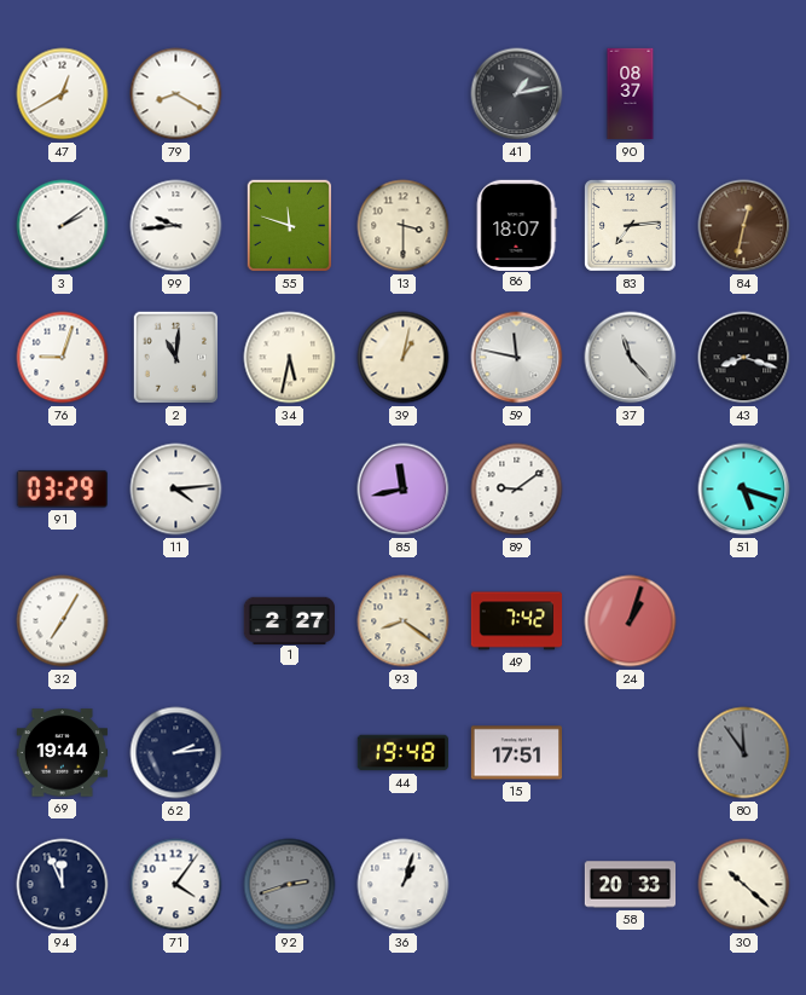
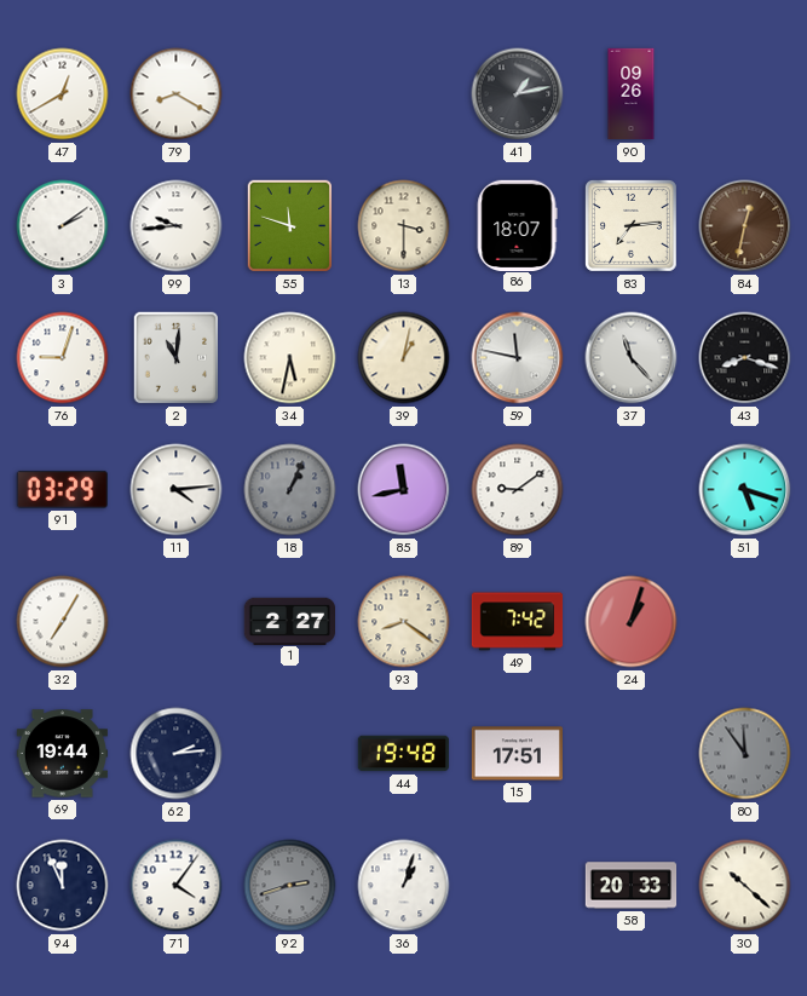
90: 08:37 -> 09:26
18: none -> 1:04
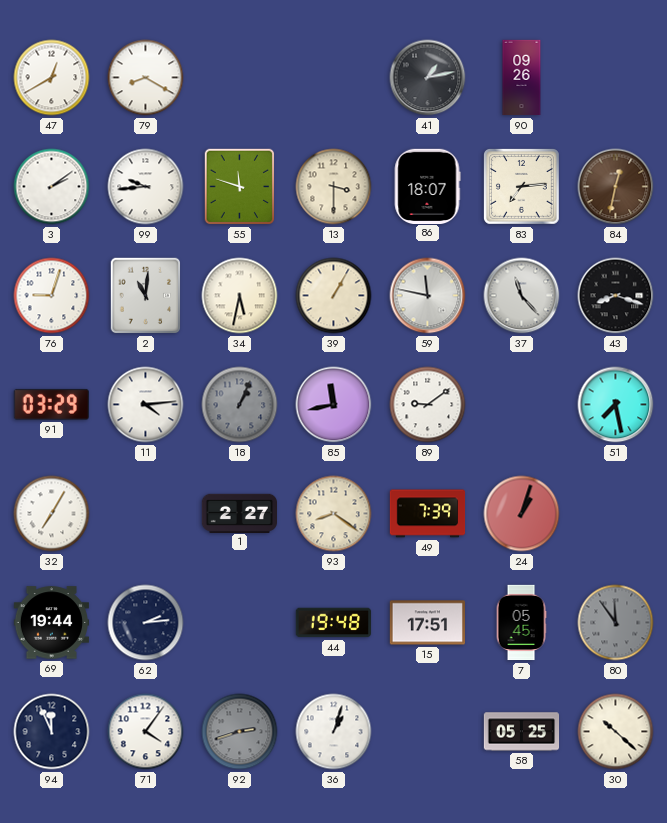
39: 1:02 -> 1:05
51: 5:18 -> 7:28
49: 7:42 -> 7:39
7: none -> 05:45
58: 20:33 -> 05:25
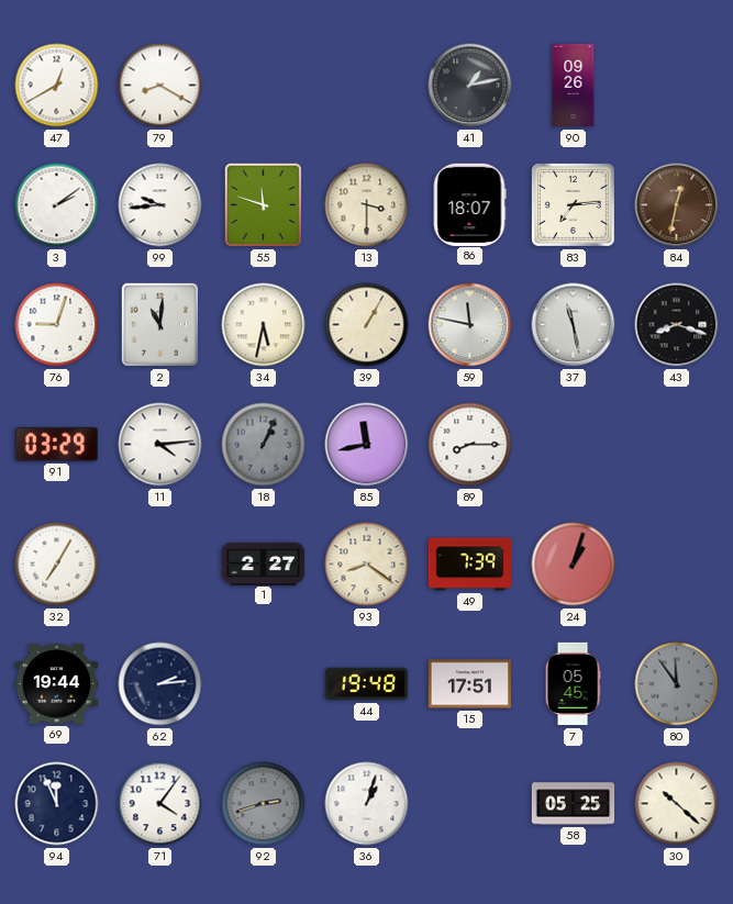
37: 11:23 -> 11:28
89: 9:09 -> 8:15
51: 7:28 -> none
